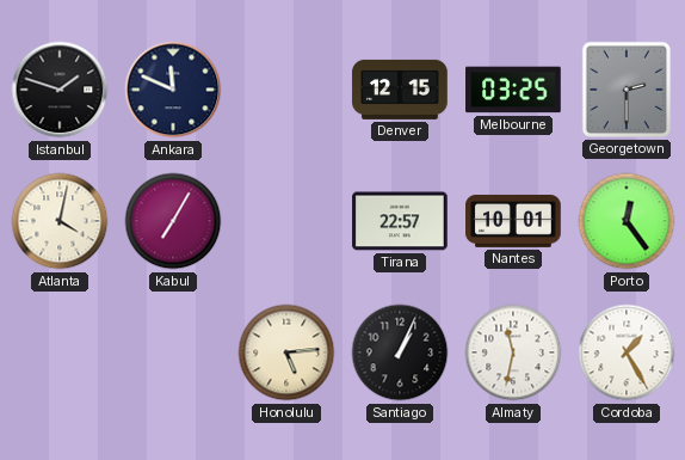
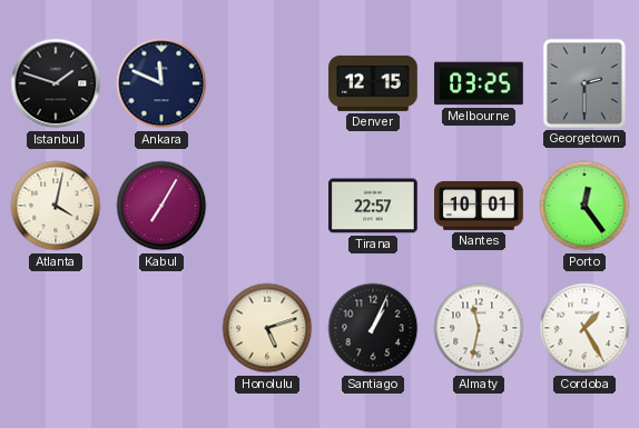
Honolulu: 5:14 -> 5:12
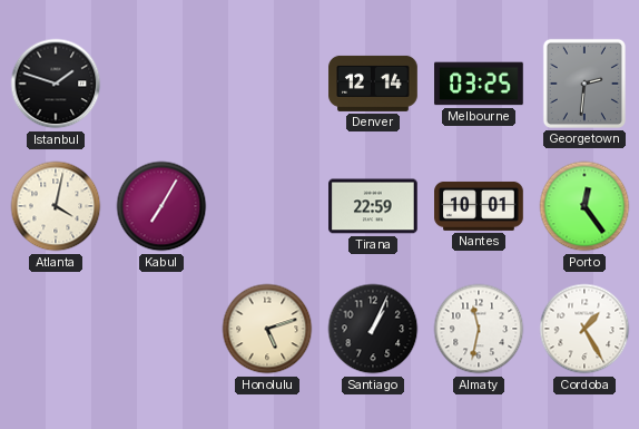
Ankara: 11:49 -> none
Denver: 12:15 -> 12:14
Georgetown: 2:30 -> 2:31
Tirana: 22:57 -> 22:59
